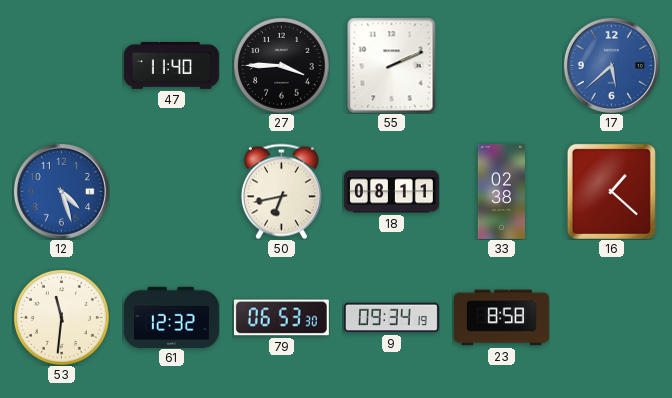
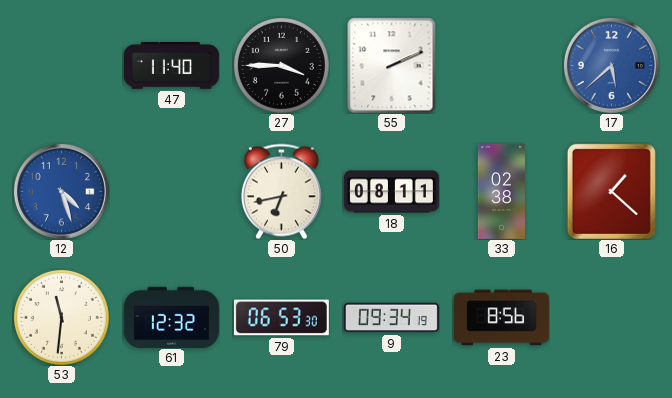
23: 8:58 -> 8:56
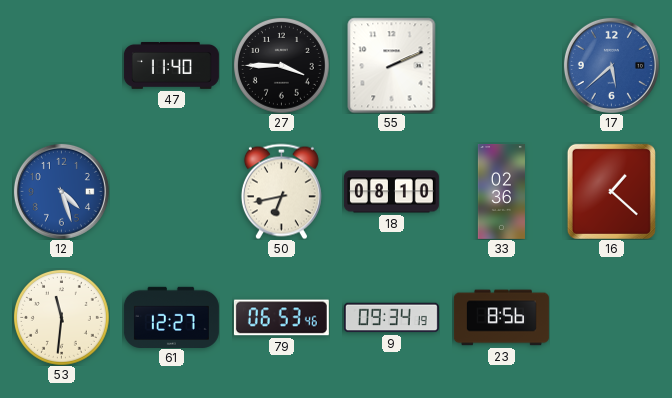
18: 08:11 -> 08:10
33: 02:38 -> 02:36
61: 12:32 -> 12:27
79: 06:53:30 -> 06:53:46
